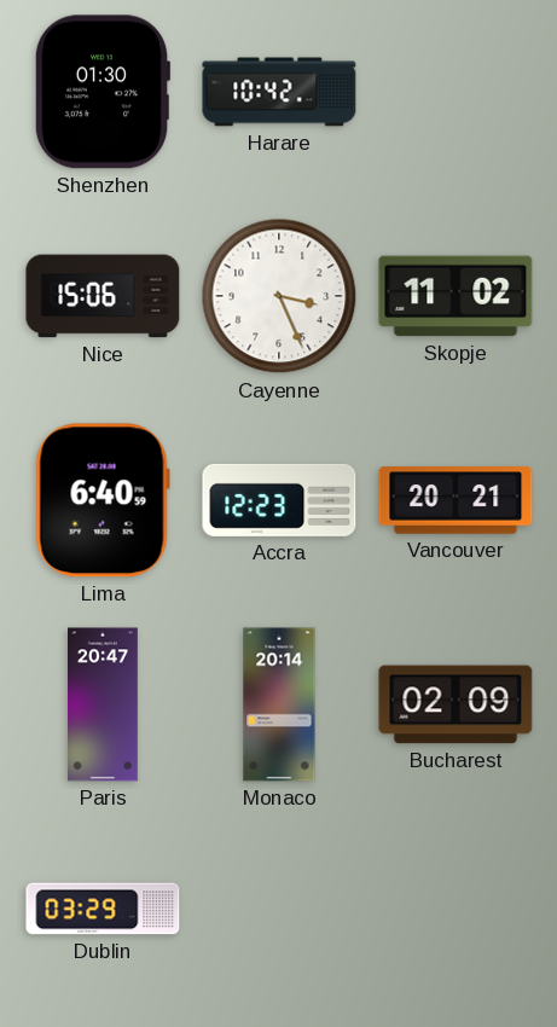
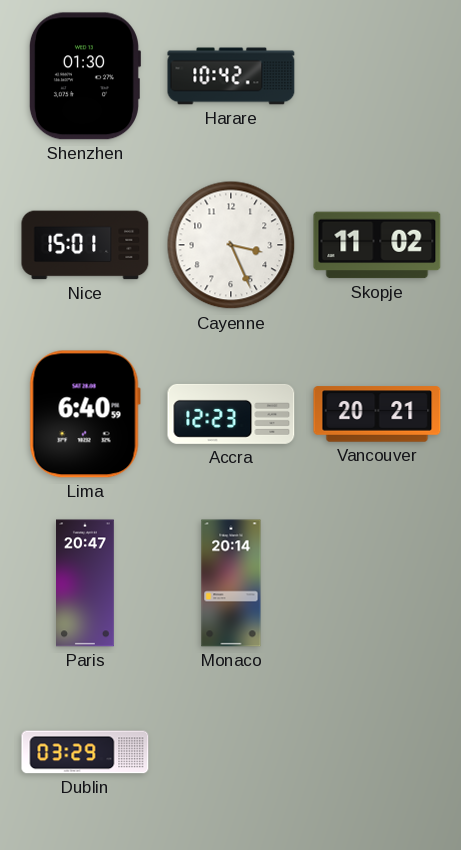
Nice: 15:06 -> 15:01
Bucharest: 02:09 -> none
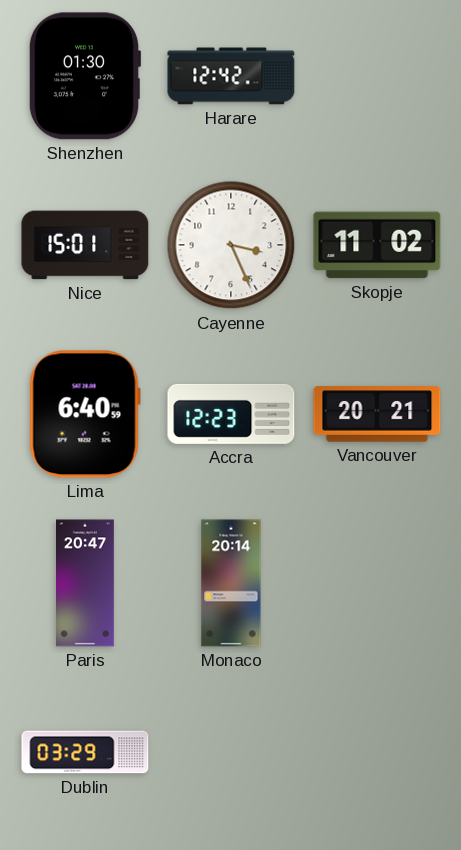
Harare: 10:42 -> 12:42
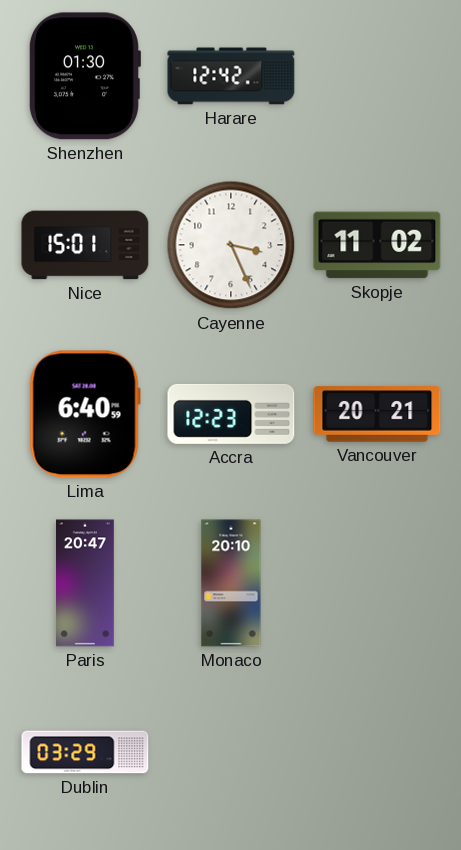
Monaco: 20:14 -> 20:10
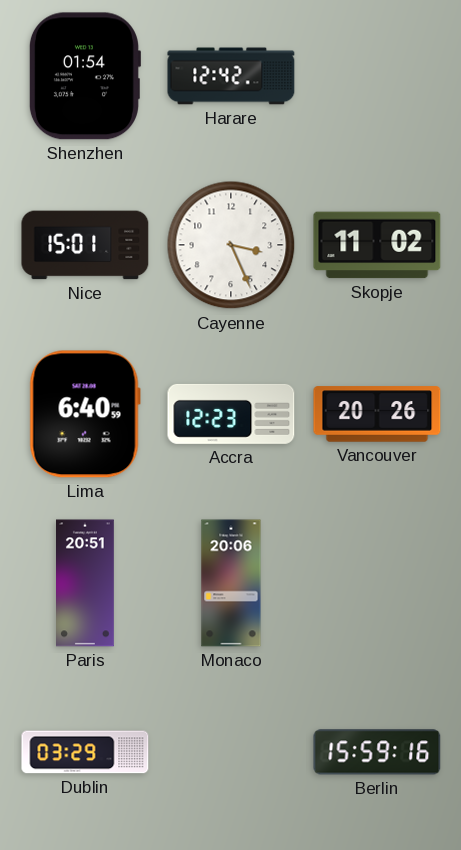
Shenzhen: 01:30 -> 01:54
Vancouver: 20:21 -> 20:26
Paris: 20:47 -> 20:51
Monaco: 20:10 -> 20:06
Berlin: none -> 15:59
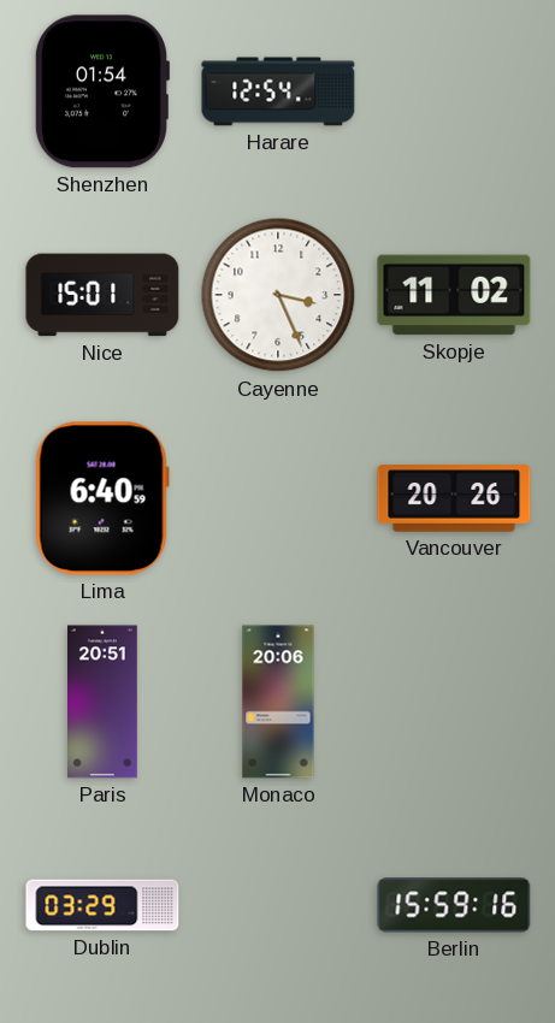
Harare: 12:42 -> 12:54
Accra: 12:23 -> none
